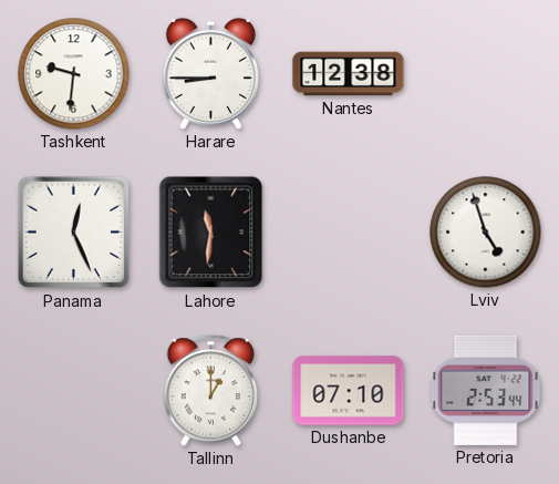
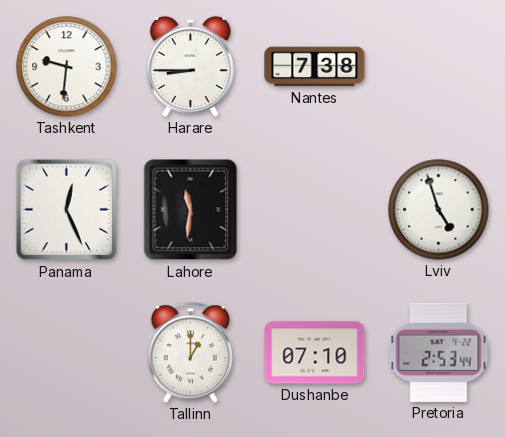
Nantes: 12:38 -> 7:38
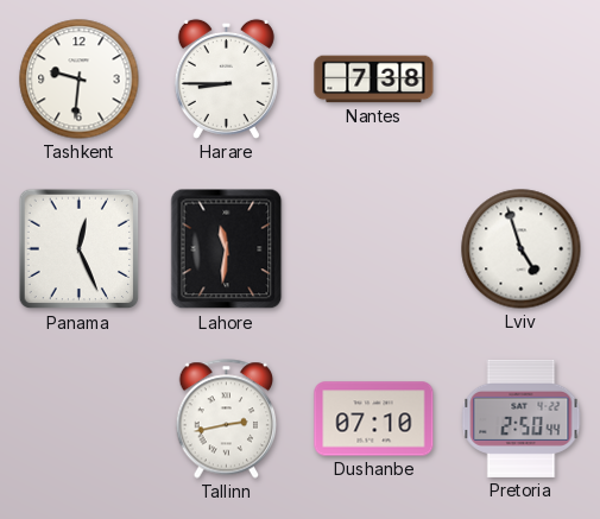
Tallinn: 1:00 -> 2:43
Pretoria: 2:53 -> 2:50
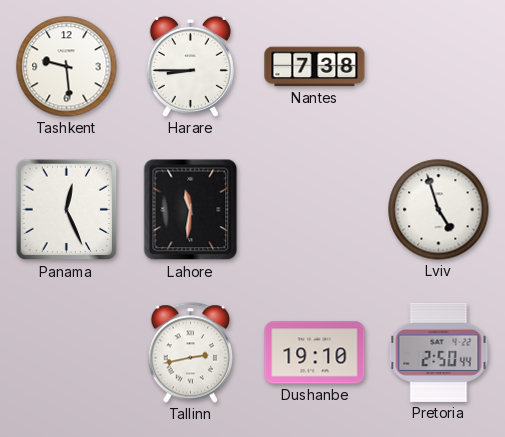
Tashkent: 9:31 -> 9:29
Dushanbe: 07:10 -> 19:10
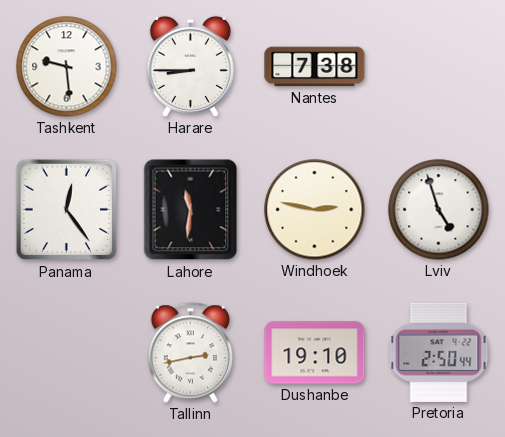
Panama: 12:26 -> 12:24
Windhoek: none -> 2:47
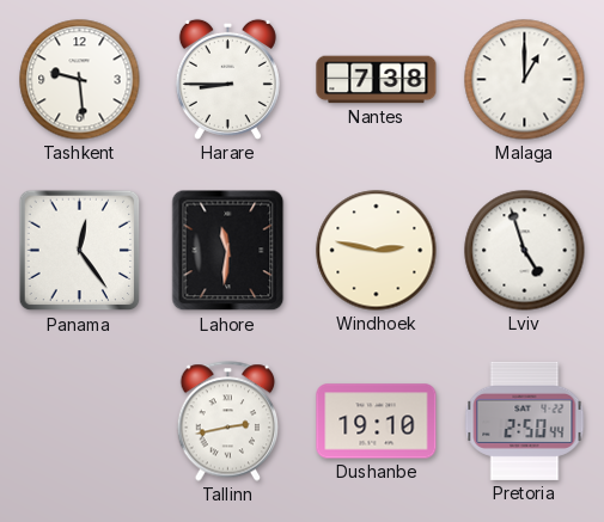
Malaga: none -> 1:00
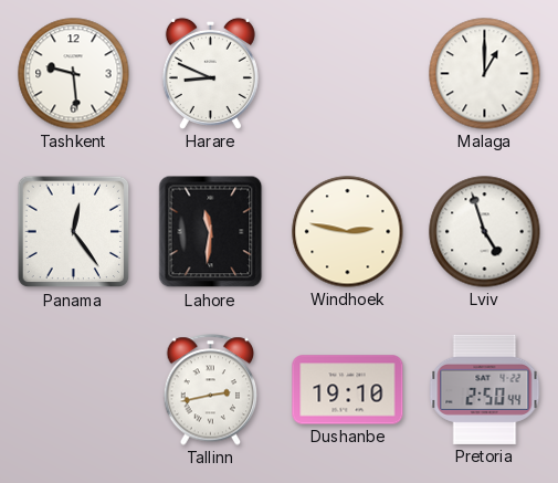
Harare: 8:45 -> 8:49
Nantes: 7:38 -> none
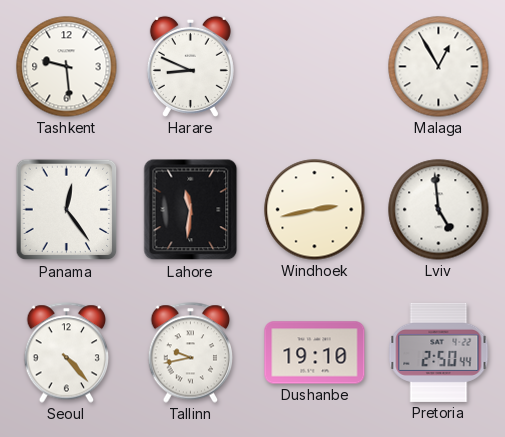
Malaga: 1:00 -> 12:55
Windhoek: 2:47 -> 2:43
Lviv: 4:57 -> 4:59
Seoul: none -> 4:23
Tallinn: 2:43 -> 9:43
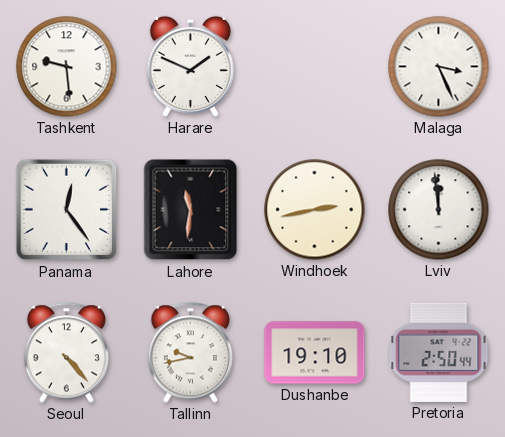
Harare: 8:49 -> 1:49
Malaga: 12:55 -> 3:26
Lviv: 4:59 -> 11:59
